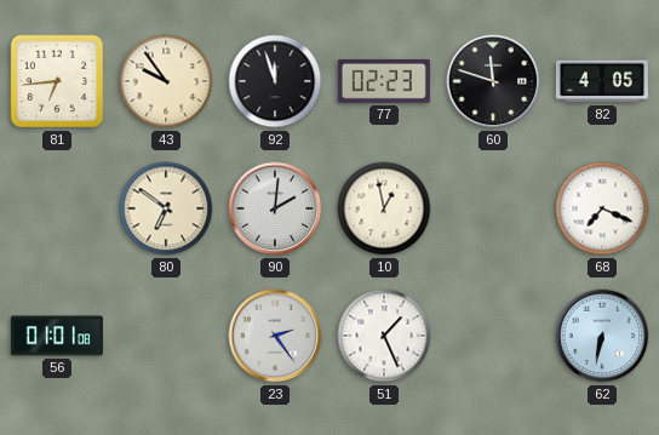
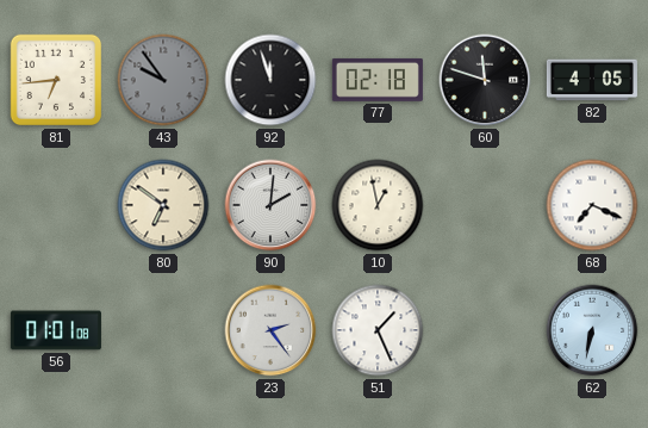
43 dial: cream -> grey
77: 02:23 -> 02:18
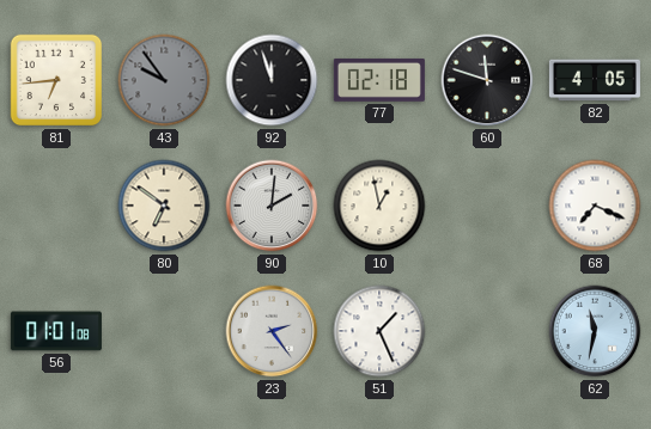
62: 6:32 -> 11:32
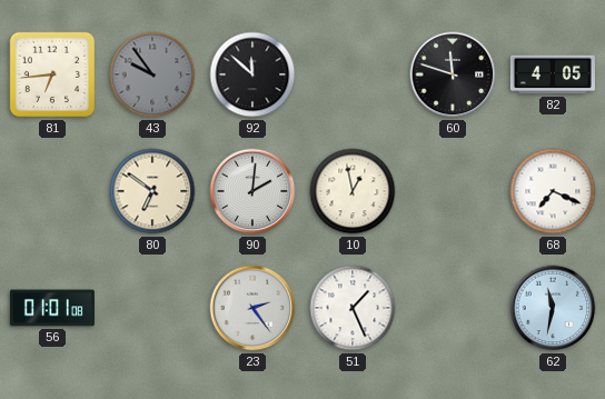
92: 11:57 -> 11:52
77: 02:18 -> none
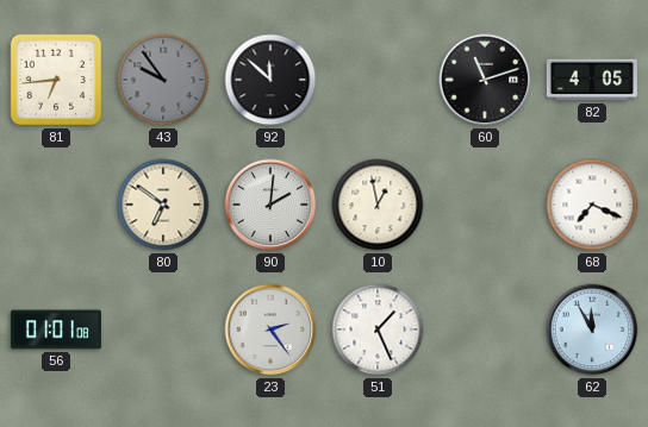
60: 11:48 -> 11:12
62: 11:32 -> 11:55
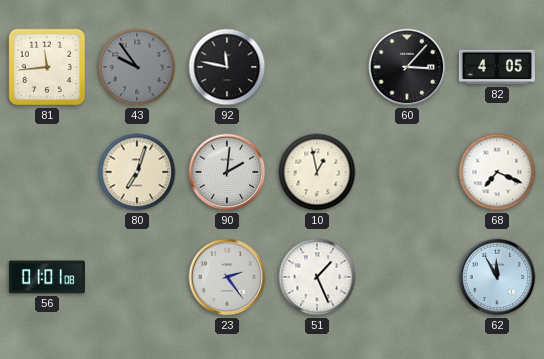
81: 6:44 -> 11:44
92: 11:52 -> 11:47
60: 11:12 -> 3:07
80: 6:51 -> 7:03
